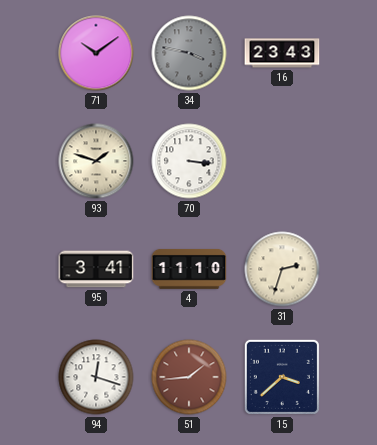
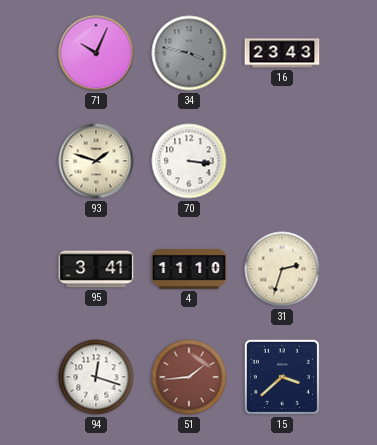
71: 10:09 -> 10:04
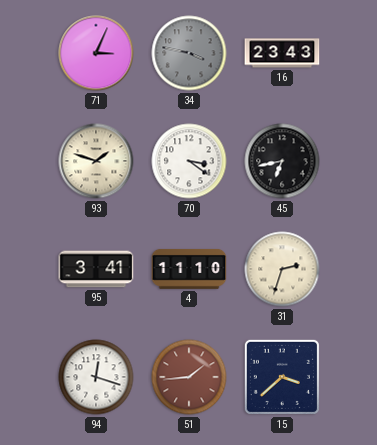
71: 10:04 -> 3:04
70: 3:16 -> 3:21
45: none -> 6:43
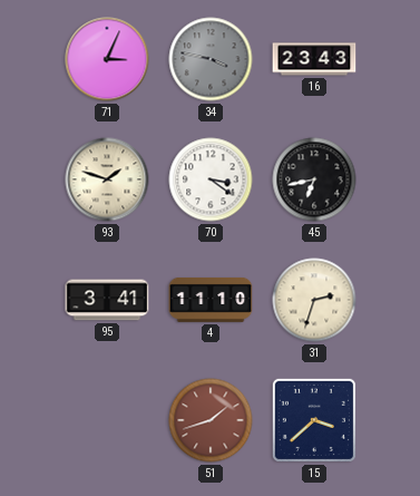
94: 12:18 -> none
51: 1:44 -> 1:42
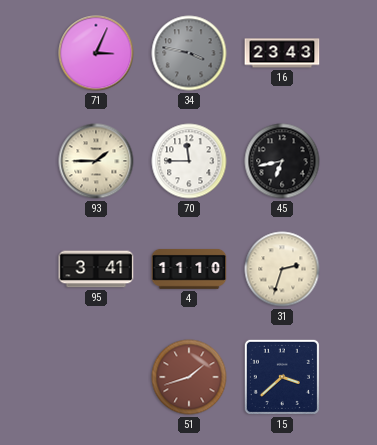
93: 1:48 -> 1:45
70: 3:21 -> 11:45
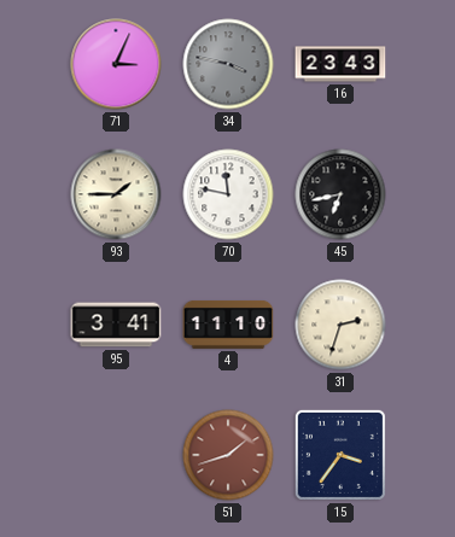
70: 11:45 -> 11:47
15: 3:38 -> 3:36
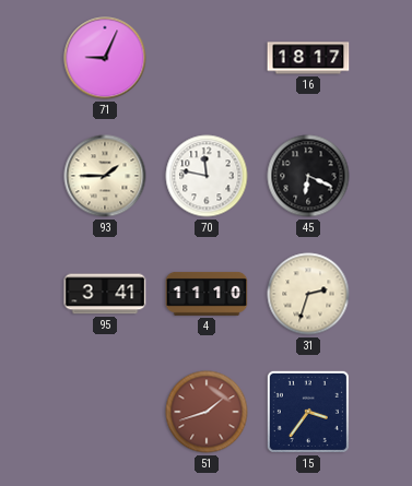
71: 3:04 -> 9:04
34: 3:47 -> none
16: 23:43 -> 18:17
45: 6:43 -> 6:19
